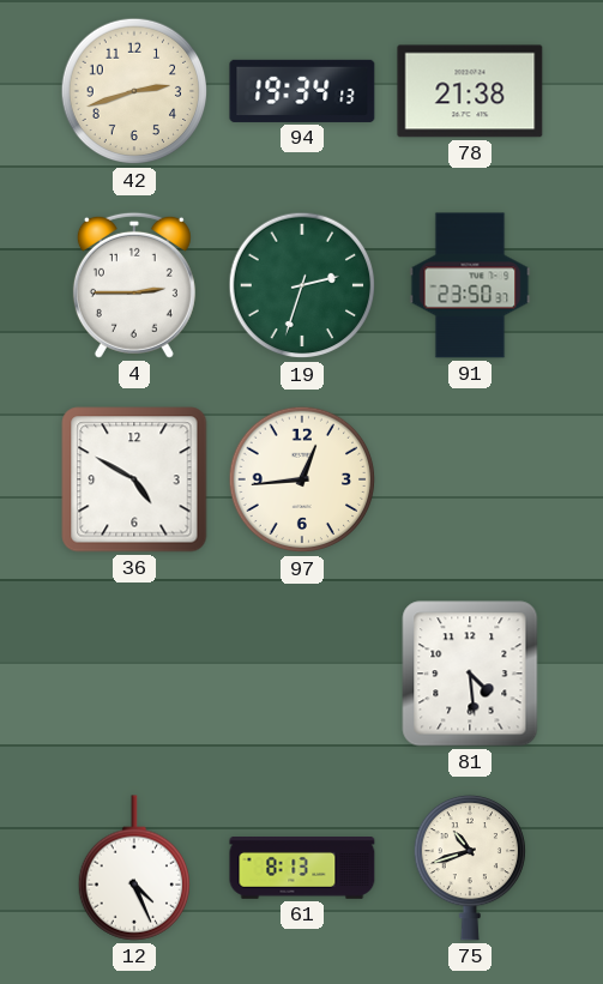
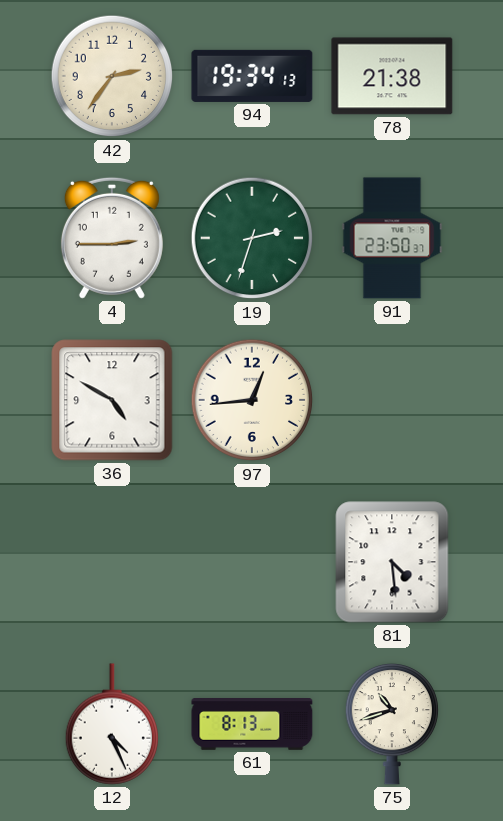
42: 2:42 -> 2:36
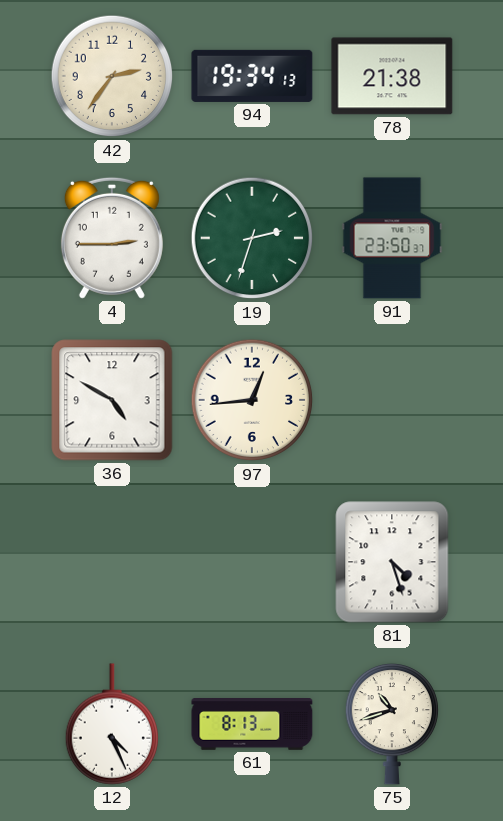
81: 4:29 -> 4:27
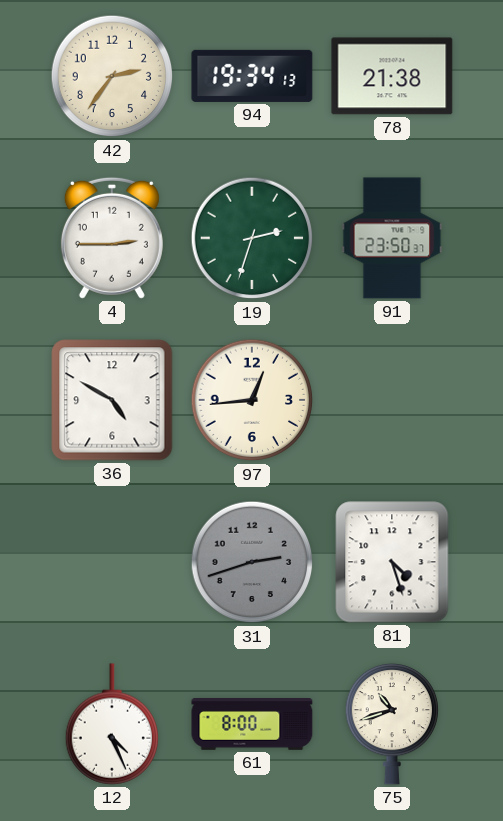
31: none -> 2:42
61: 8:13 -> 8:00
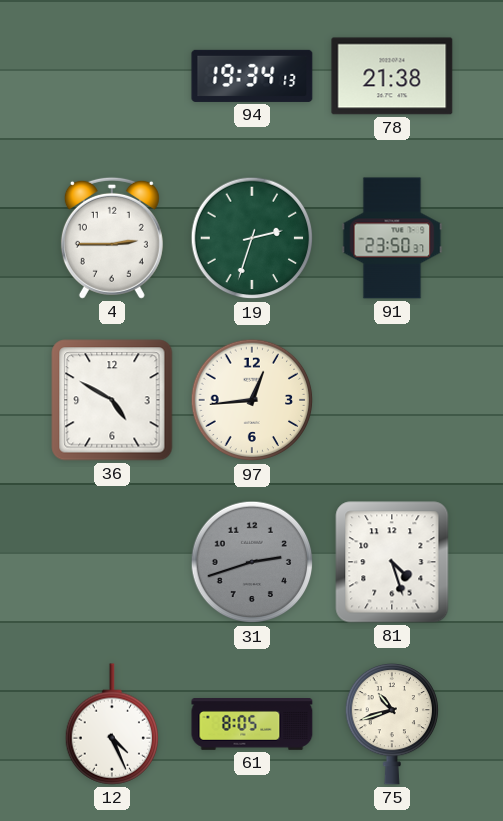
42: 2:36 -> none
61: 8:00 -> 8:05
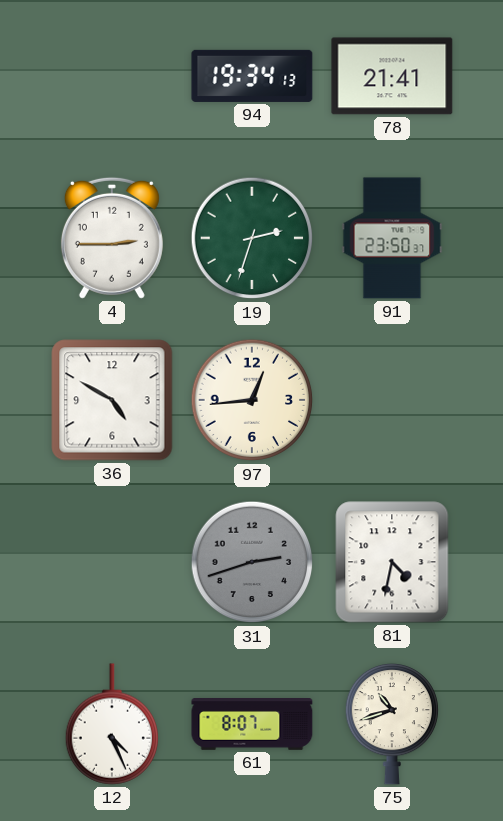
78: 21:38 -> 21:41
81: 4:27 -> 4:32
61: 8:05 -> 8:07
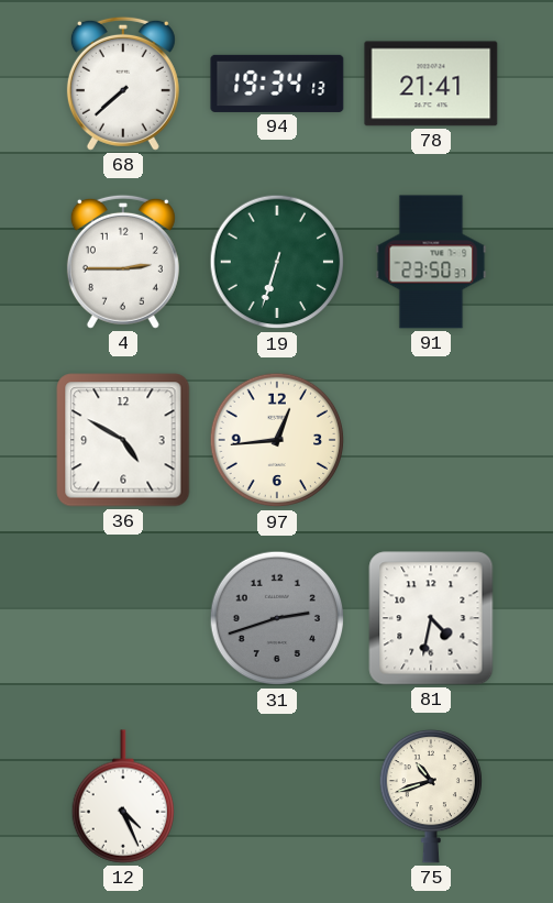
68: none -> 7:38
19: 2:33 -> 6:33
61: 8:07 -> none
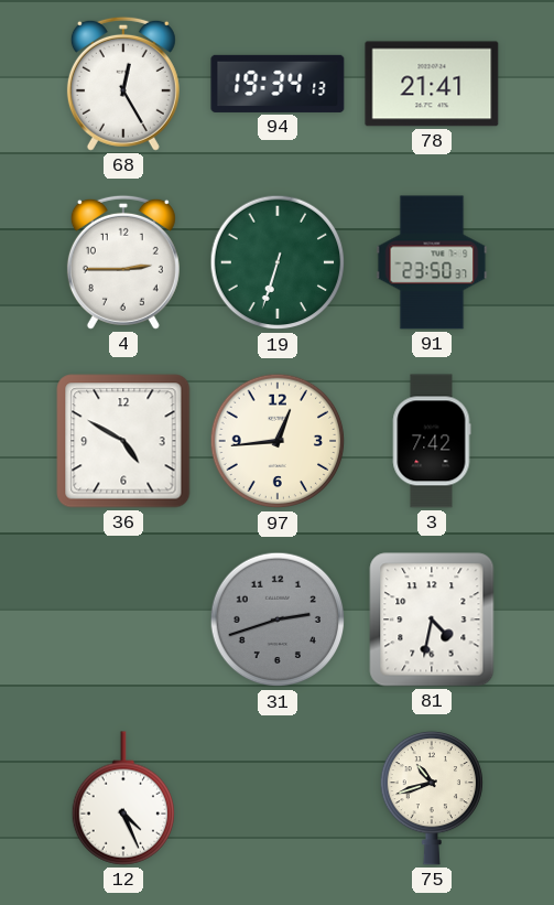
68: 7:38 -> 12:25
3: none -> 7:42
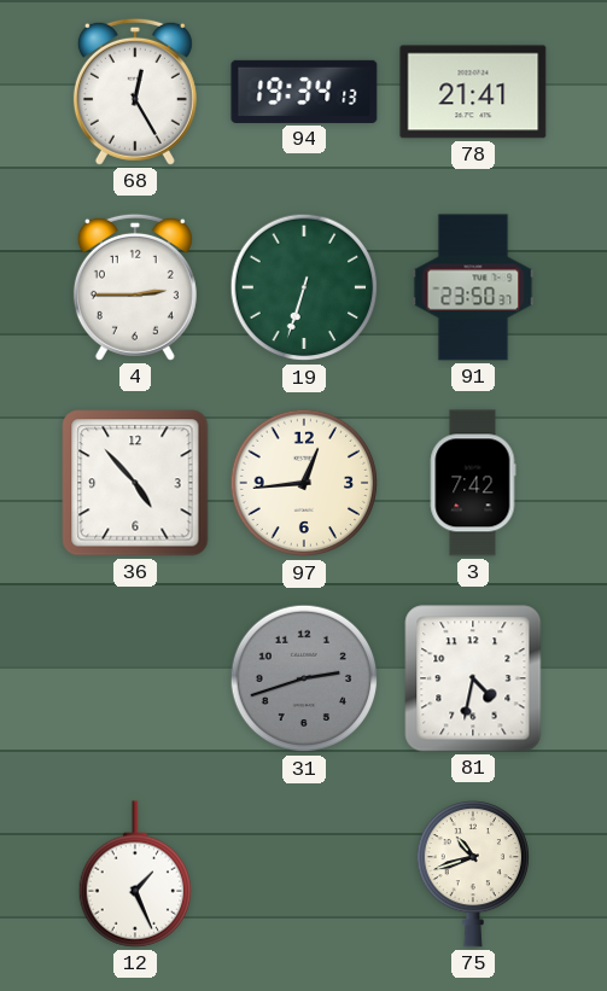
36: 4:50 -> 4:53
12: 4:26 -> 1:26
